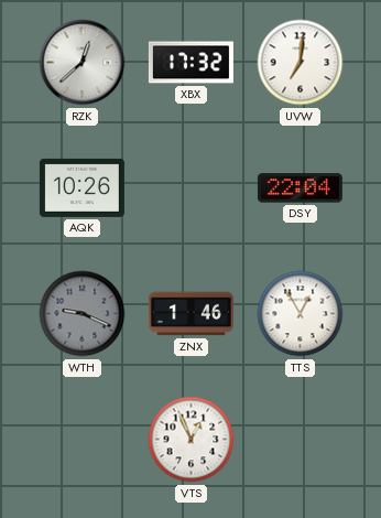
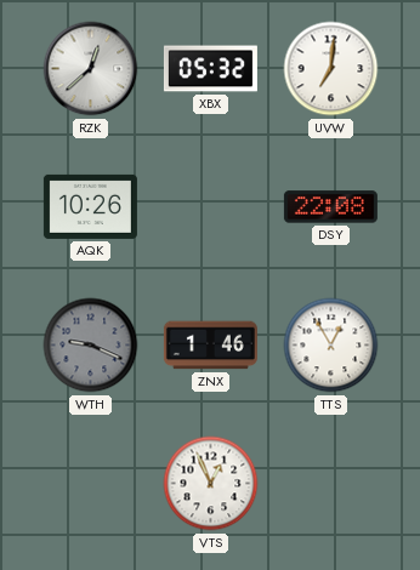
XBX: 17:32 -> 05:32
DSY: 22:04 -> 22:08
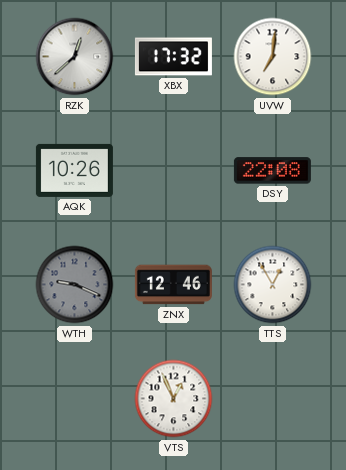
XBX: 05:32 -> 17:32
ZNX: 1:46 -> 12:46
